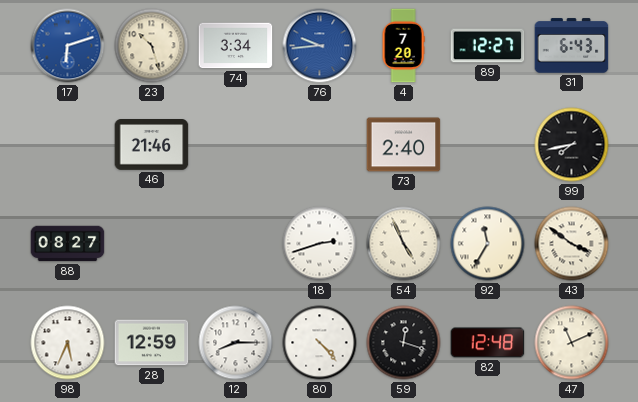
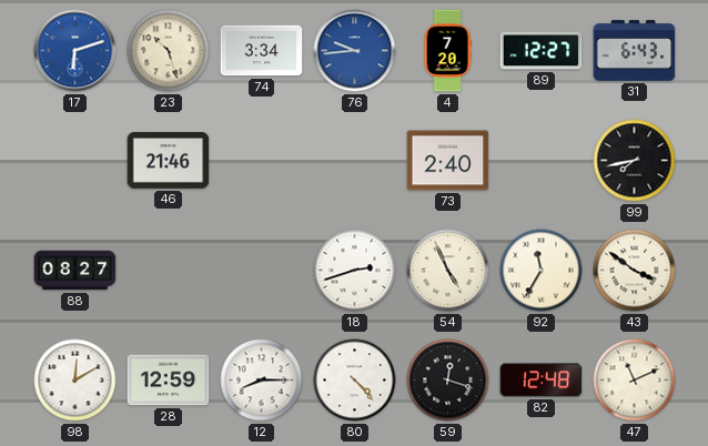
98: 5:34 -> 12:10
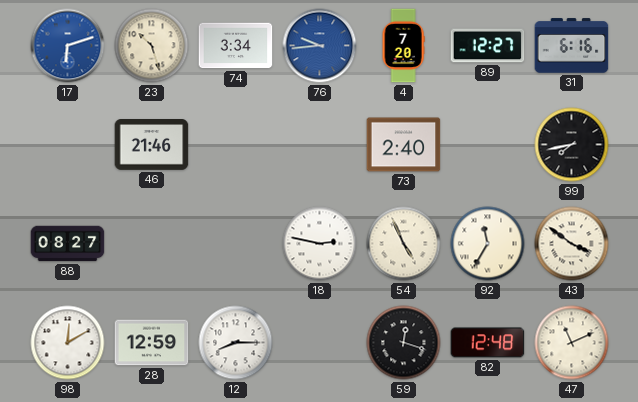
31: 6:43 -> 6:16
18: 2:42 -> 2:47
80: 4:23 -> none
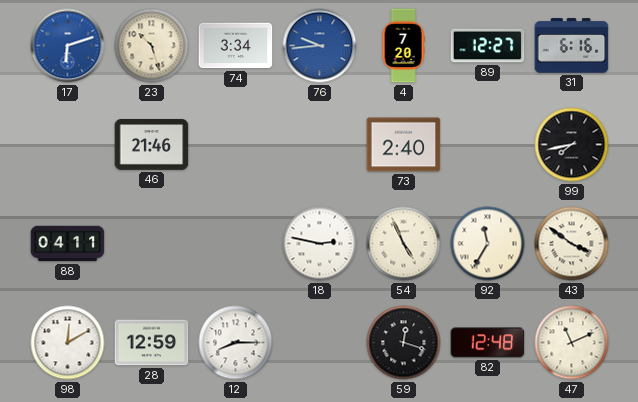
88: 08:27 -> 04:11
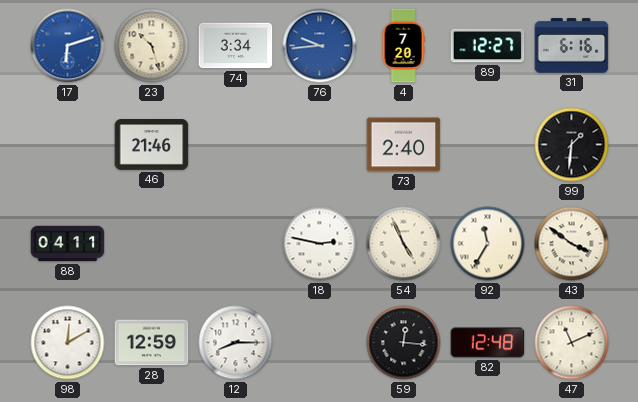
99: 7:43 -> 1:31
59: 12:18 -> 12:16
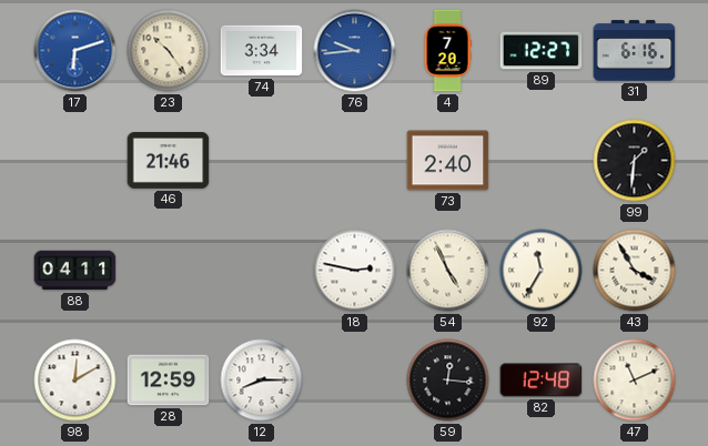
23: 10:27 -> 10:24
43: 3:51 -> 3:55
